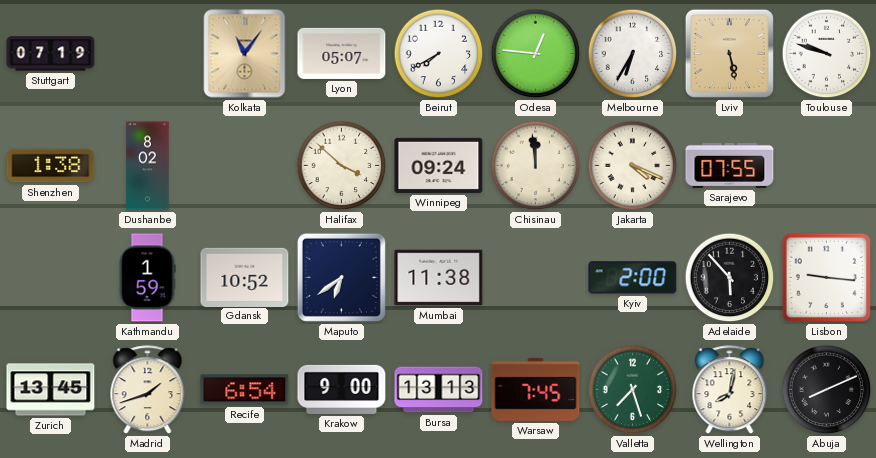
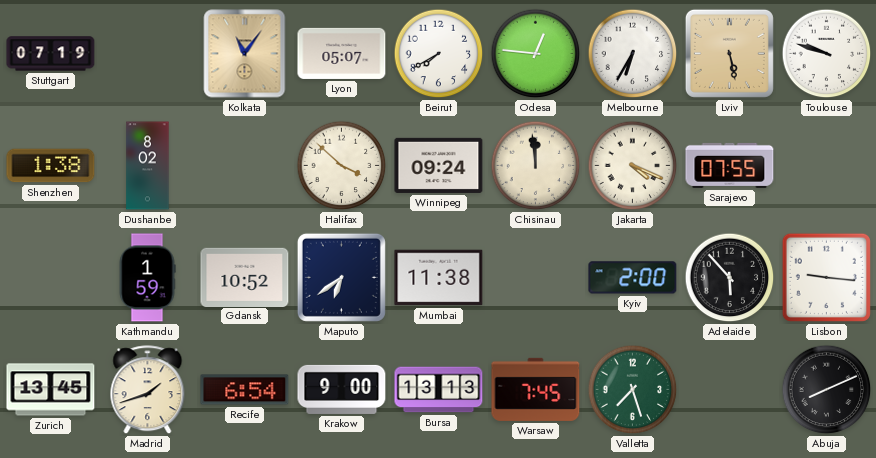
Wellington: 8:02 -> none
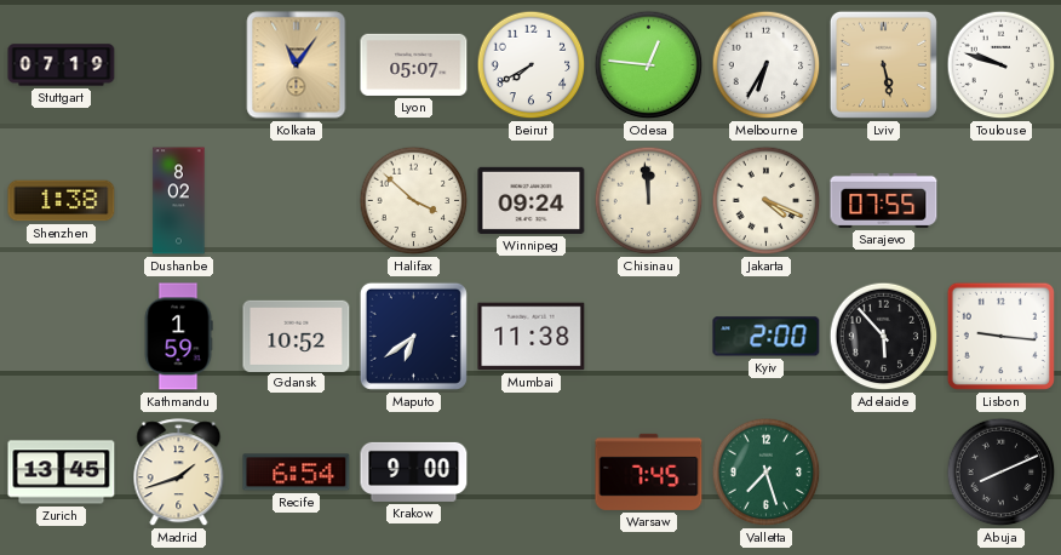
Bursa: 13:13 -> none
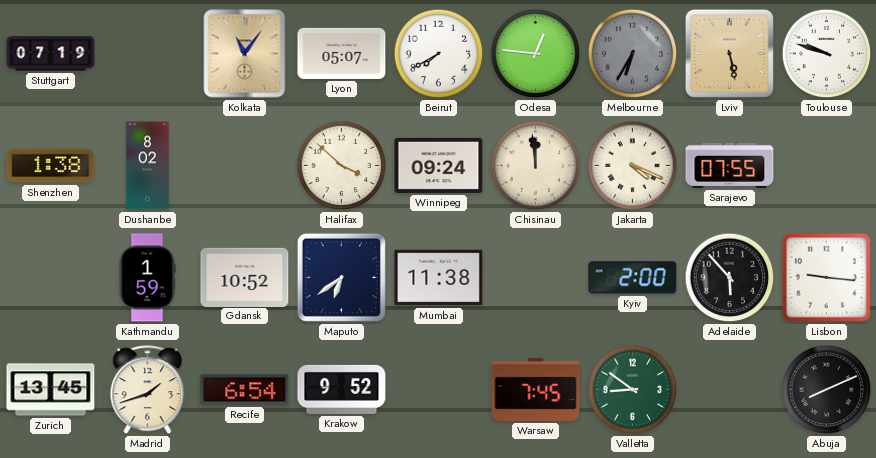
Melbourne dial: white -> grey
Krakow: 9:00 -> 9:52
Valletta: 7:27 -> 8:51
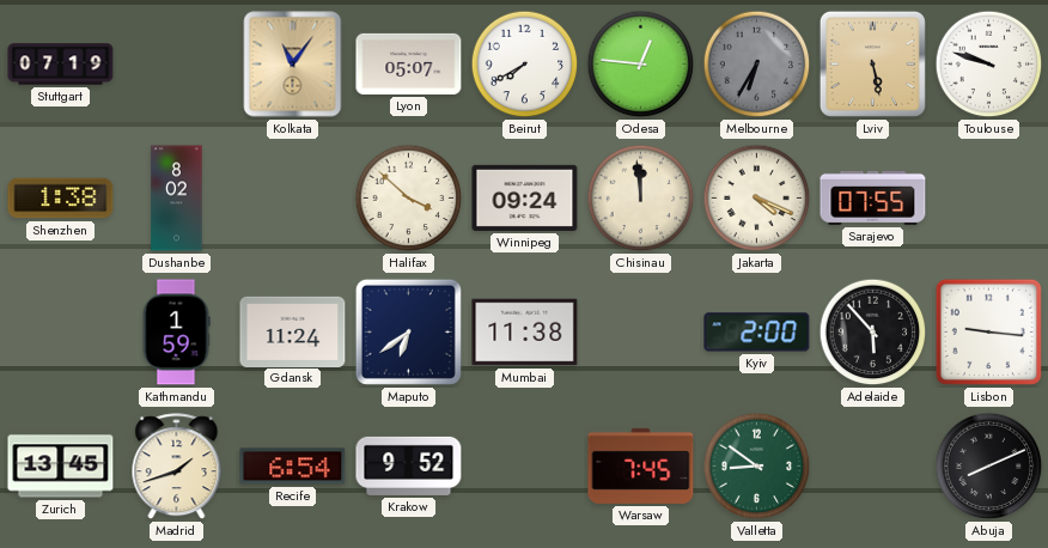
Gdansk: 10:52 -> 11:24
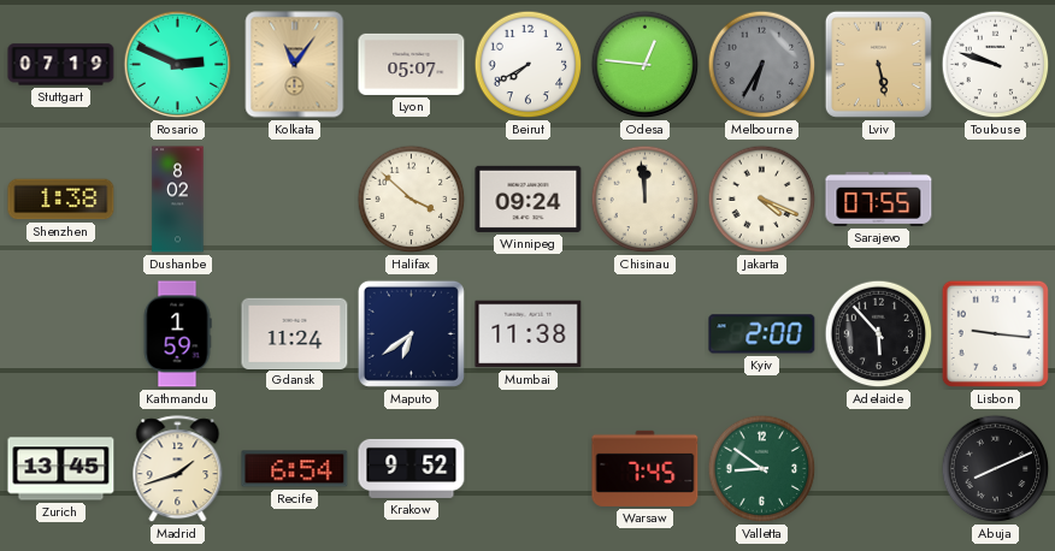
Rosario: none -> 2:49
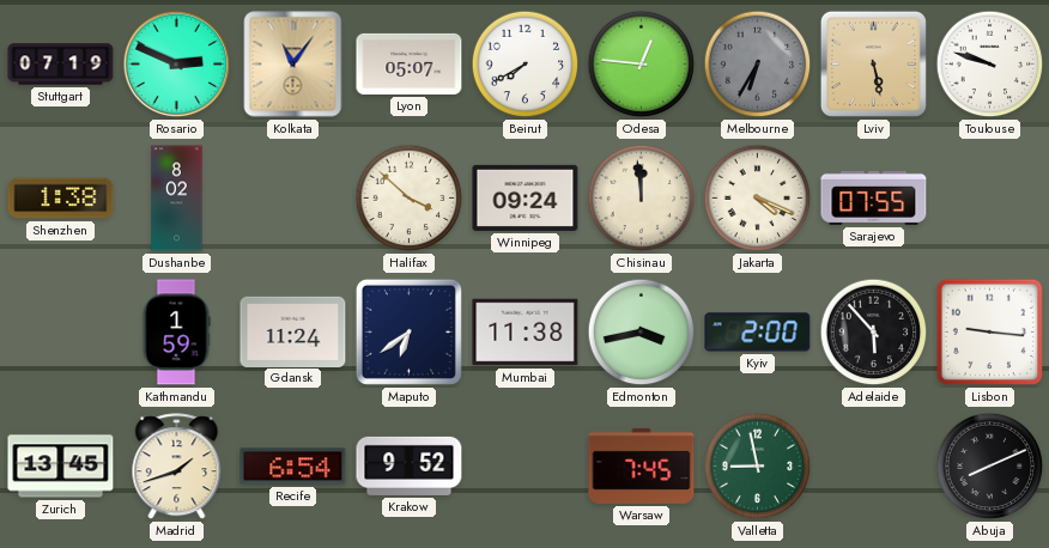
Edmonton: none -> 3:43
Valletta: 8:51 -> 8:58
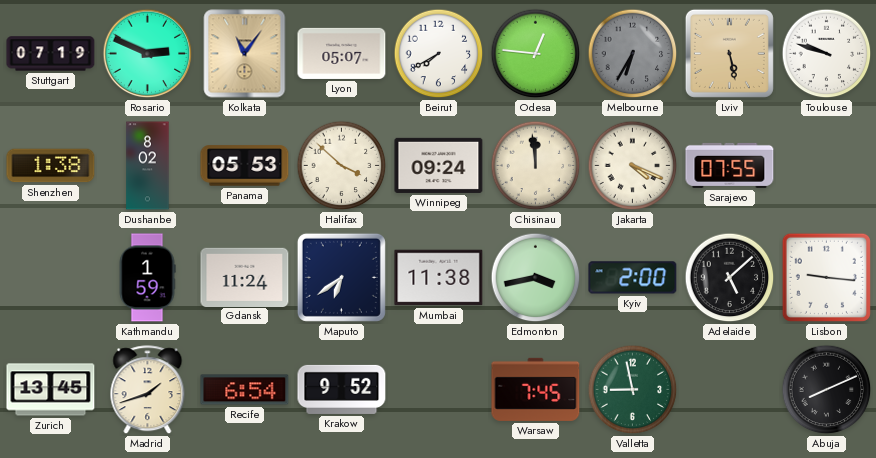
Panama: none -> 05:53
Adelaide: 5:53 -> 5:08
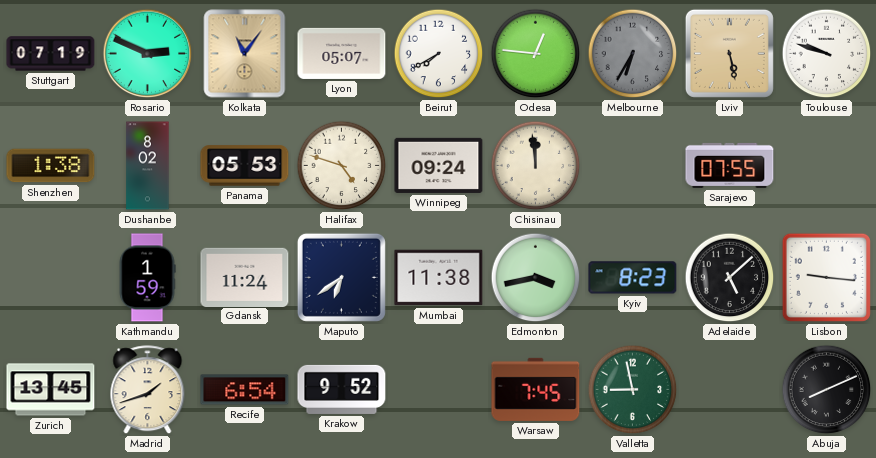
Halifax: 3:52 -> 4:48
Jakarta: 4:19 -> none
Kyiv: 2:00 -> 8:23
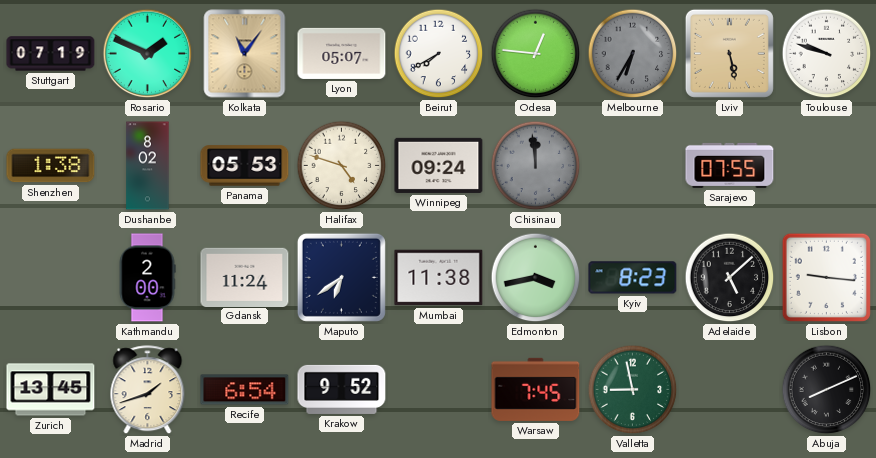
Rosario: 2:49 -> 1:49
Chisinau dial: cream -> grey
Kathmandu: 1:59 -> 2:00
